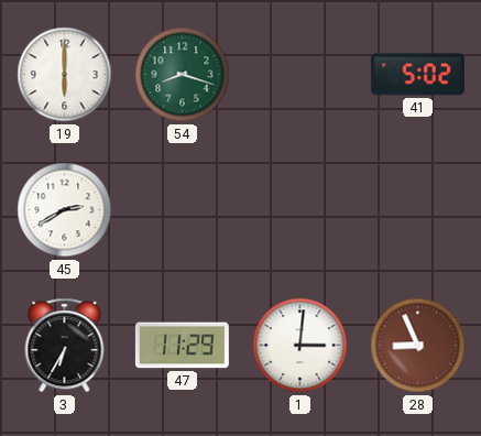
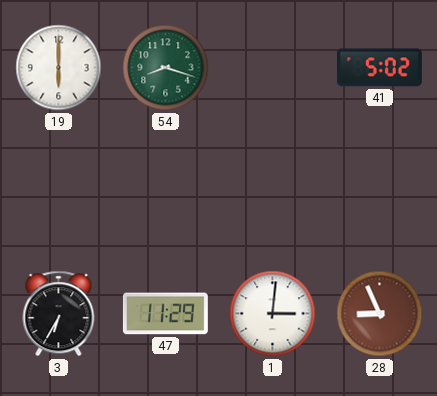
45: 2:40 -> none
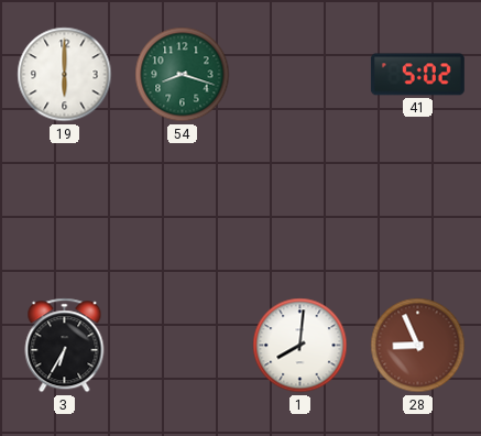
47: 11:29 -> none
1: 3:01 -> 8:01
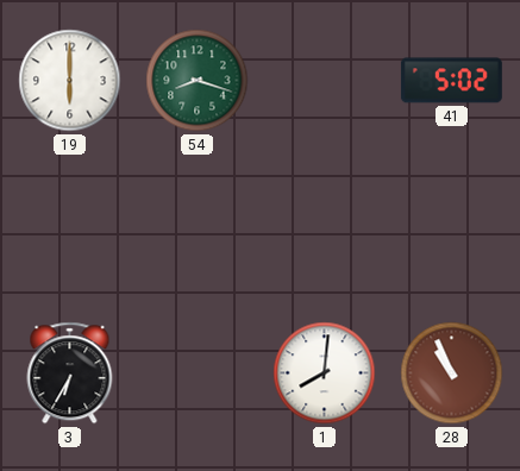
28: 8:56 -> 10:56
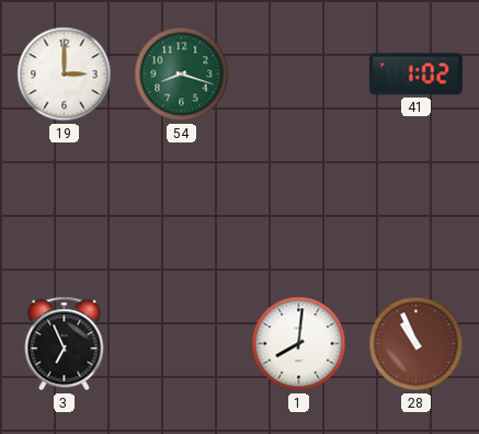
19: 6:00 -> 3:00
41: 5:02 -> 1:02
3: 6:35 -> 6:56
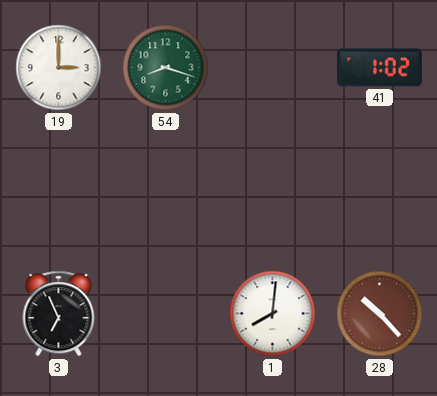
28: 10:56 -> 10:23
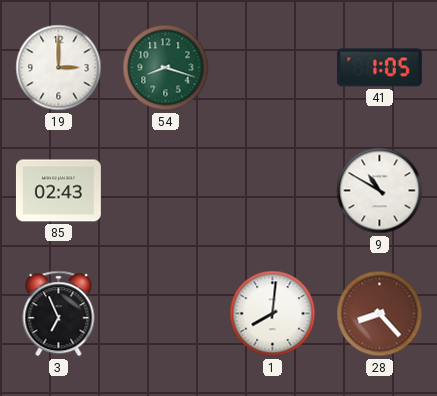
41: 1:02 -> 1:05
85: none -> 02:43
9: none -> 10:50
28: 10:23 -> 8:23
